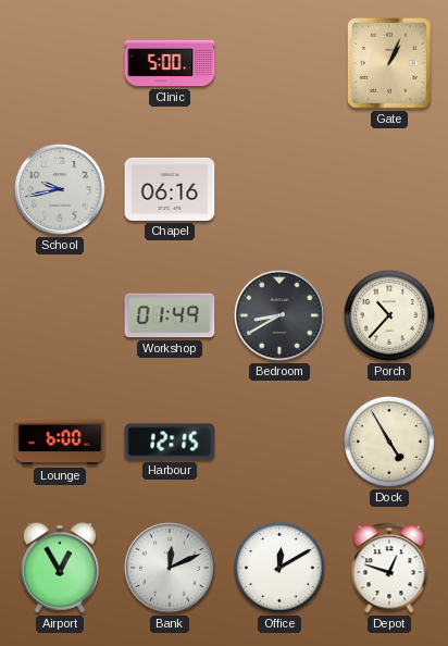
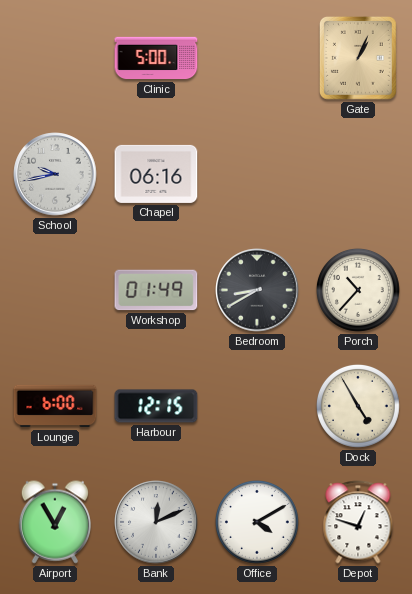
Office: 12:10 -> 4:10
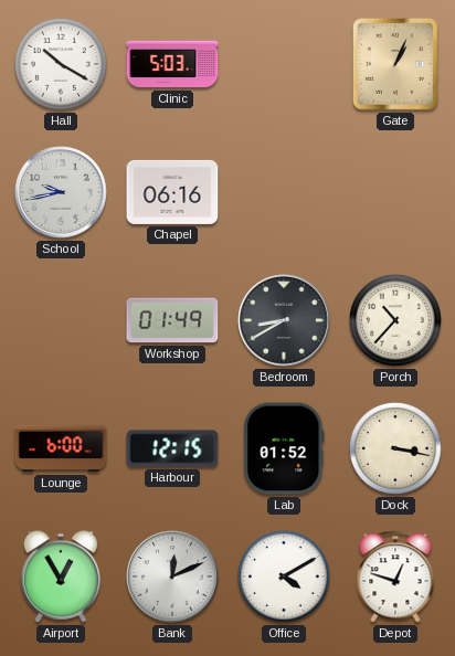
Hall: none -> 10:20
Clinic: 5:00 -> 5:03
Lab: none -> 01:52
Dock: 4:55 -> 3:17
